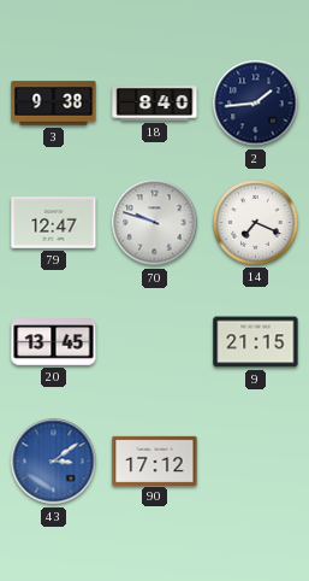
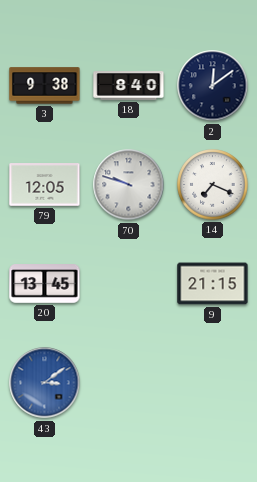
2: 1:44 -> 12:09
79: 12:47 -> 12:05
90: 17:12 -> none
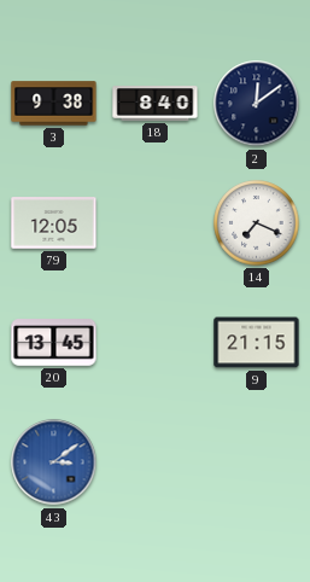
70: 9:48 -> none
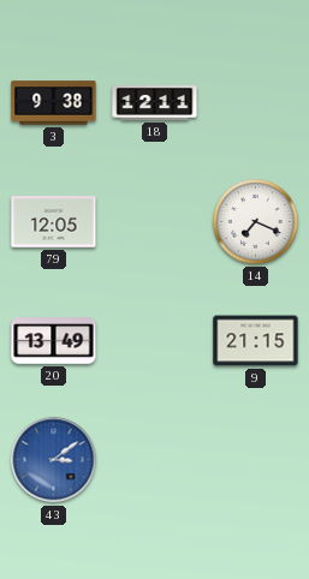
18: 8:40 -> 12:11
2: 12:09 -> none
20: 13:45 -> 13:49
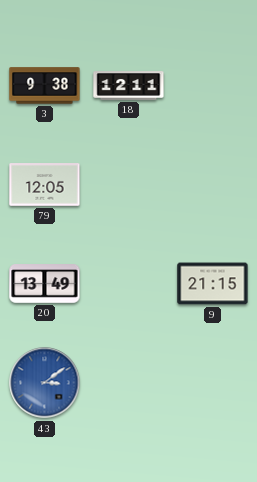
14: 7:19 -> none
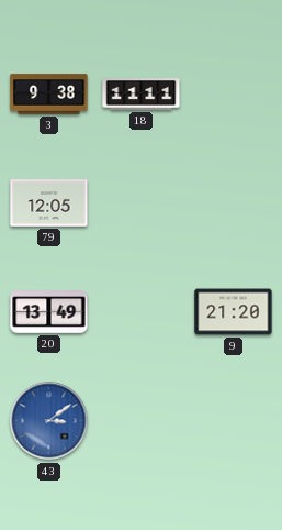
18: 12:11 -> 11:11
9: 21:15 -> 21:20
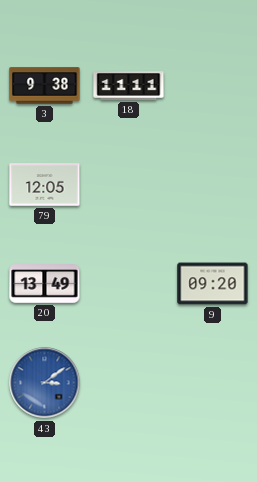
9: 21:20 -> 09:20
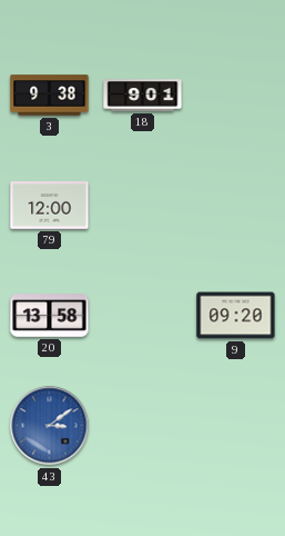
18: 11:11 -> 9:01
79: 12:05 -> 12:00
20: 13:49 -> 13:58
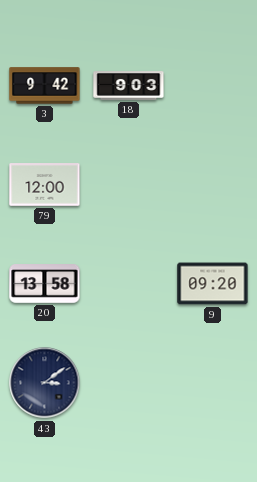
3: 9:38 -> 9:42
18: 9:01 -> 9:03
43 dial: blue -> navy
